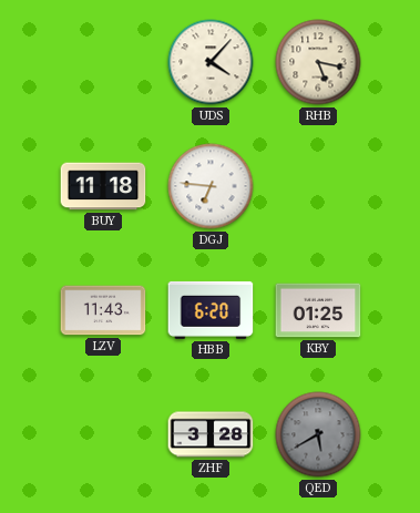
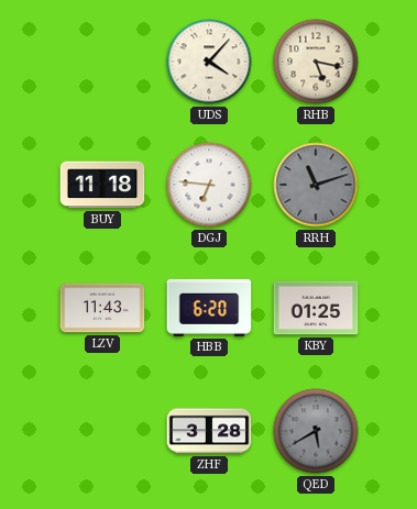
RRH: none -> 11:12
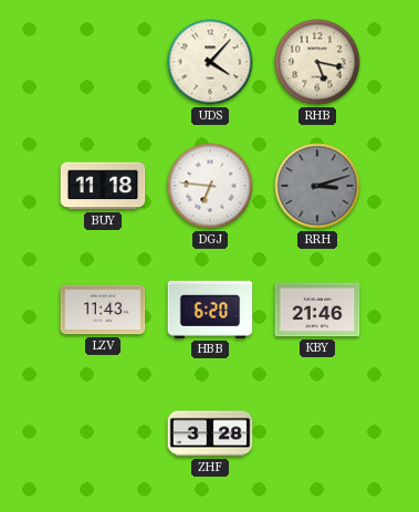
RRH: 11:12 -> 3:12
KBY: 01:25 -> 21:46
QED: 5:40 -> none
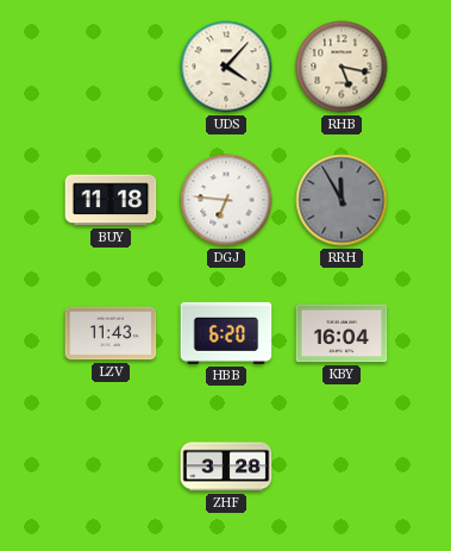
RRH: 3:12 -> 11:55
KBY: 21:46 -> 16:04
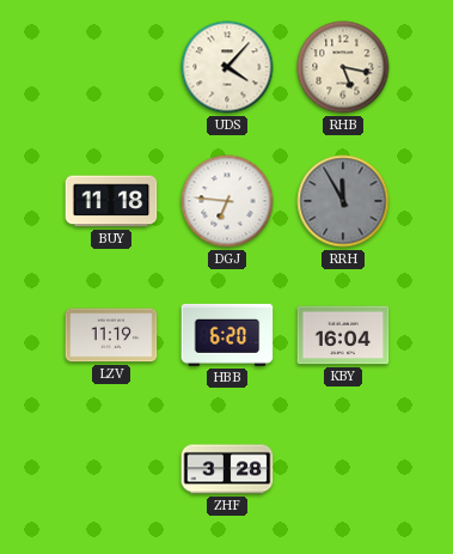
LZV: 11:43 -> 11:19
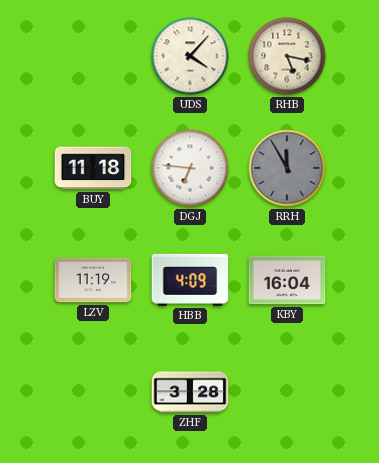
HBB: 6:20 -> 4:09
